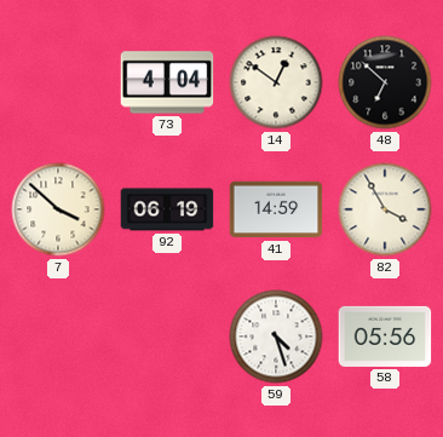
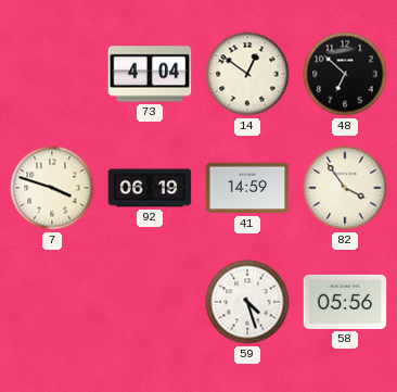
7: 3:52 -> 3:48
82: 3:55 -> 3:54
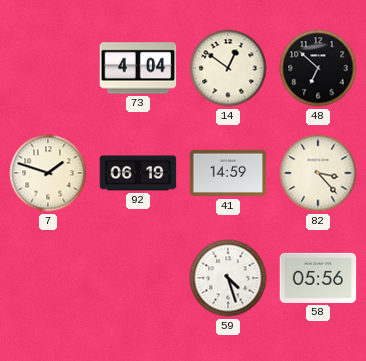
7: 3:48 -> 1:48
82: 3:54 -> 3:23
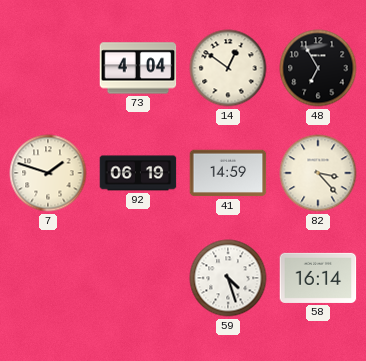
48: 6:52 -> 6:55
58: 05:56 -> 16:14
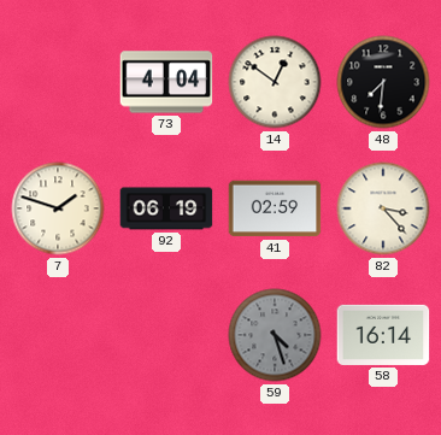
48: 6:55 -> 7:31
41: 14:59 -> 02:59
59 dial: white -> grey
